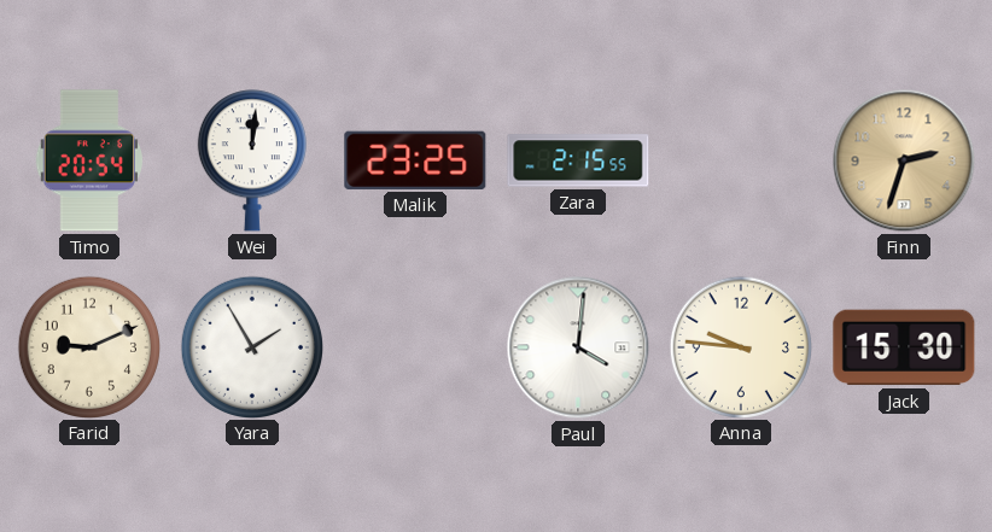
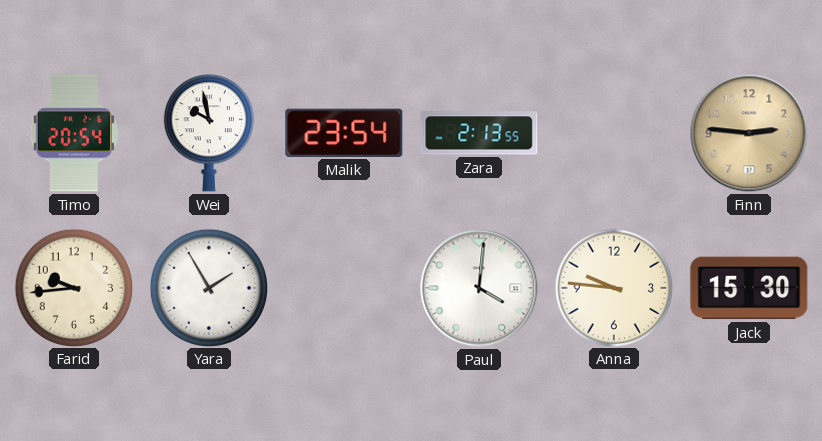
Wei: 12:01 -> 9:58
Malik: 23:25 -> 23:54
Zara: 2:15 -> 2:13
Finn: 2:33 -> 2:46
Farid: 9:11 -> 9:44
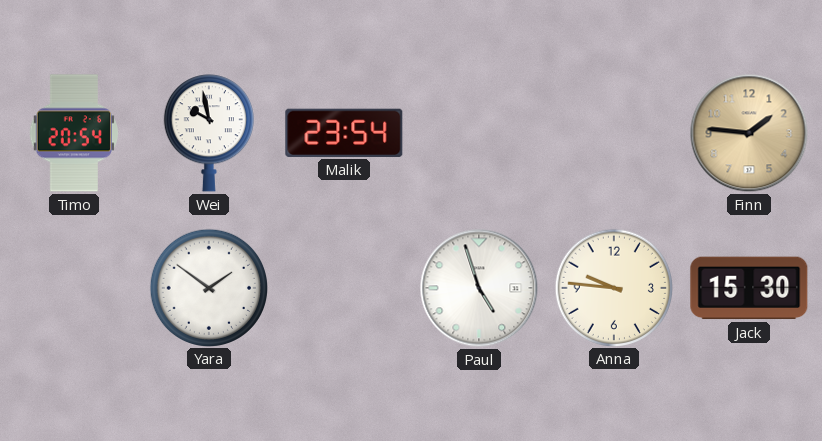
Zara: 2:13 -> none
Finn: 2:46 -> 1:46
Farid: 9:44 -> none
Yara: 1:55 -> 1:51
Paul: 4:01 -> 4:57
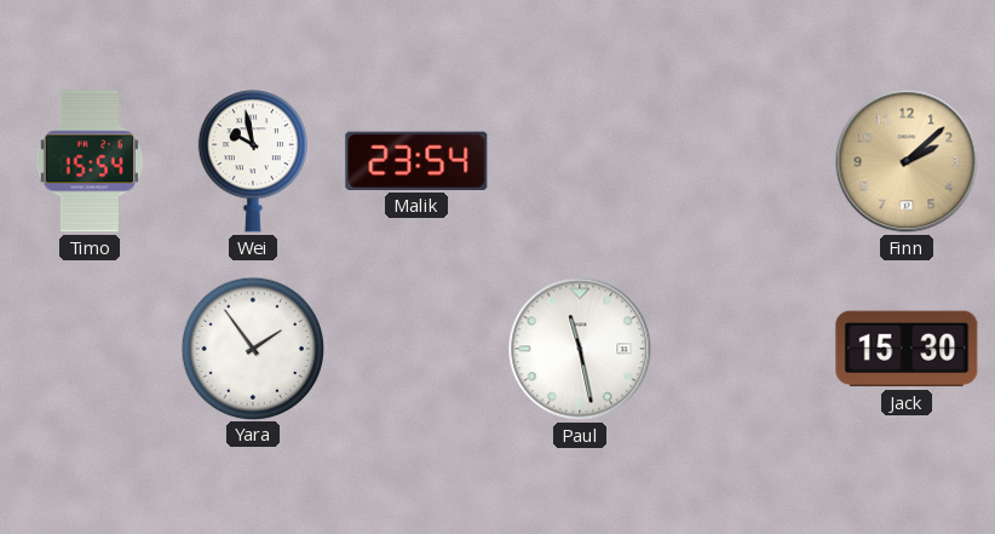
Timo: 20:54 -> 15:54
Finn: 1:46 -> 2:08
Yara: 1:51 -> 1:54
Paul: 4:57 -> 11:28
Anna: 9:46 -> none
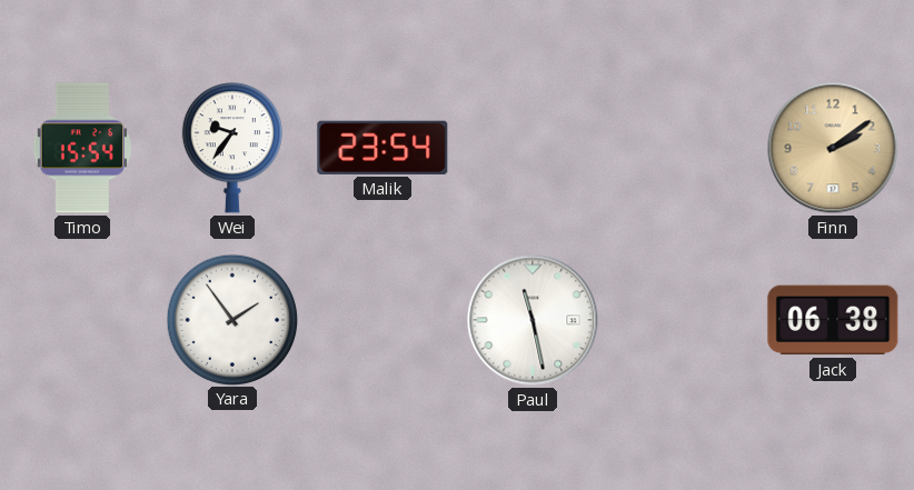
Wei: 9:58 -> 9:36
Finn: 2:08 -> 2:09
Jack: 15:30 -> 06:38
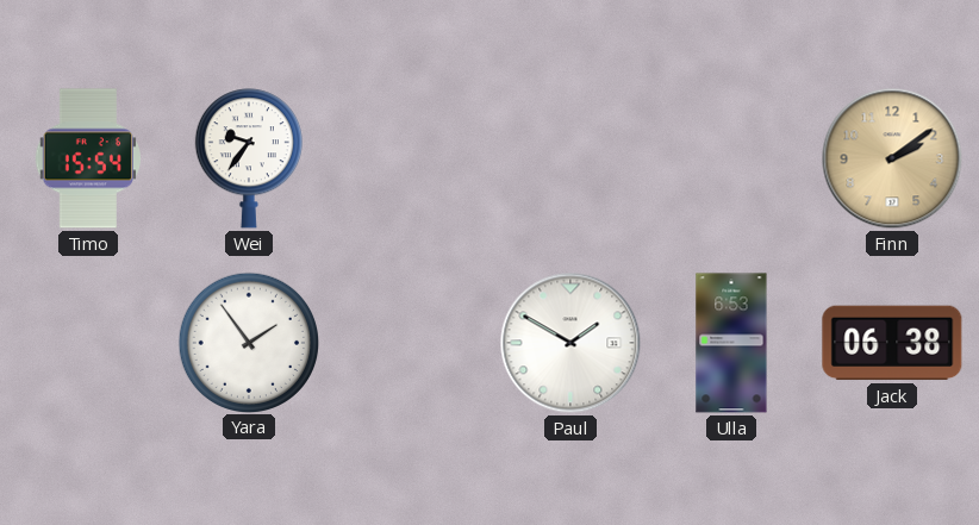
Malik: 23:54 -> none
Paul: 11:28 -> 1:50
Ulla: none -> 6:53
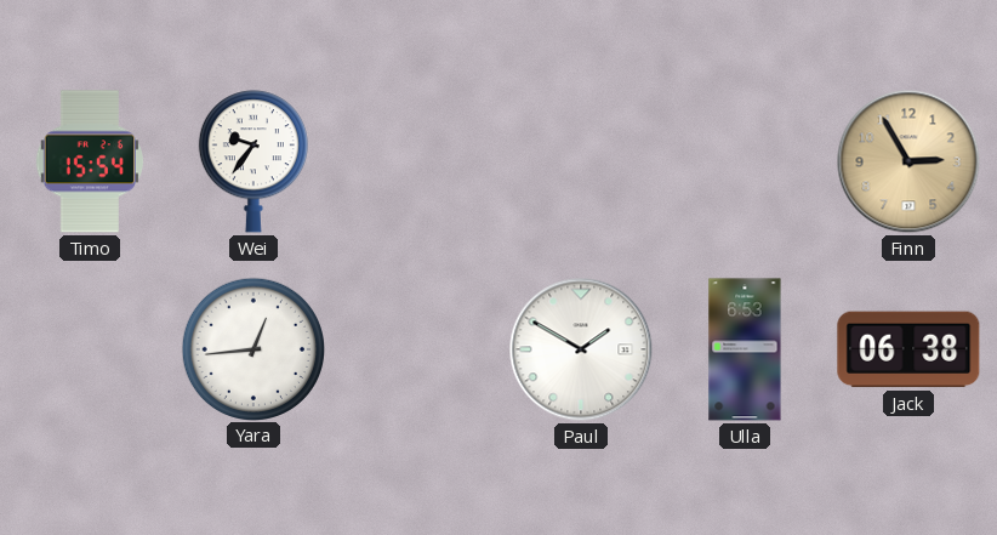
Finn: 2:09 -> 2:55
Yara: 1:54 -> 12:44
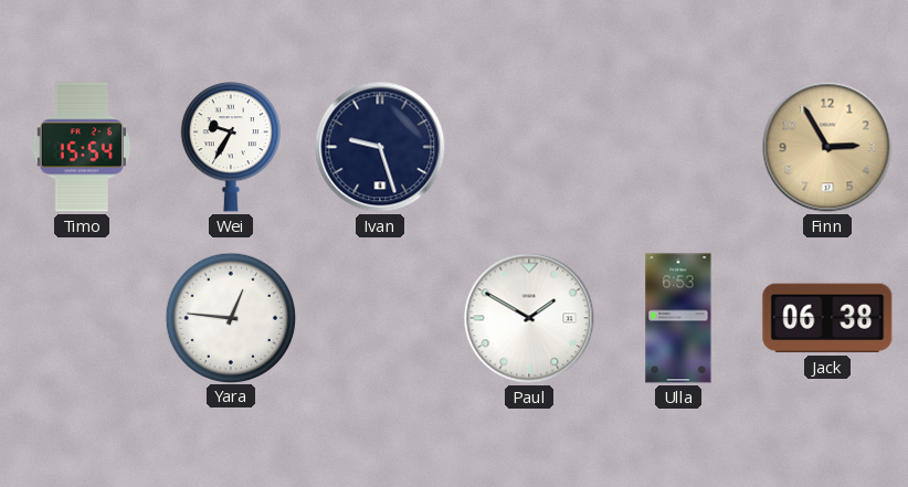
Wei: 9:36 -> 9:35
Ivan: none -> 9:27
Yara: 12:44 -> 12:46
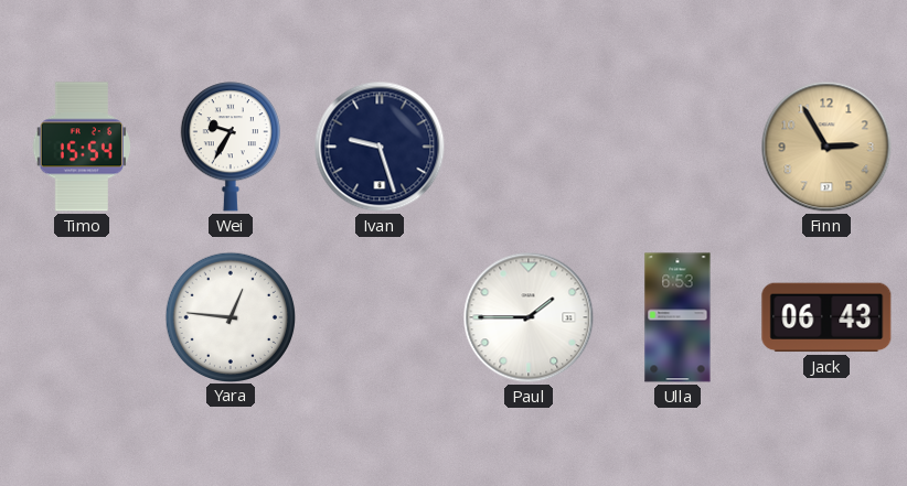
Paul: 1:50 -> 1:45
Jack: 06:38 -> 06:43
